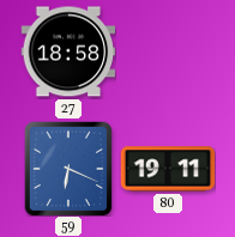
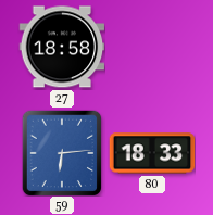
59: 6:19 -> 6:14
80: 19:11 -> 18:33
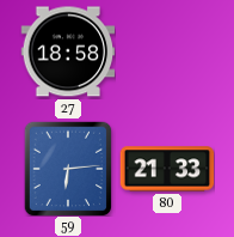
80: 18:33 -> 21:33
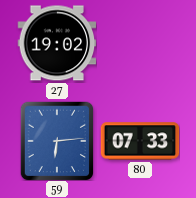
27: 18:58 -> 19:02
80: 21:33 -> 07:33
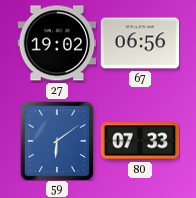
67: none -> 06:56
59: 6:14 -> 6:09
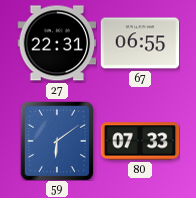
27: 19:02 -> 22:31
67: 06:56 -> 06:55
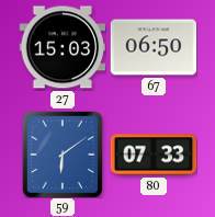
27: 22:31 -> 15:03
67: 06:55 -> 06:50
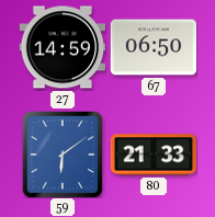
27: 15:03 -> 14:59
80: 07:33 -> 21:33
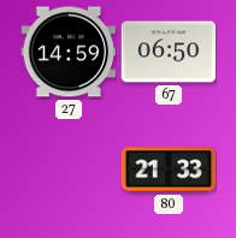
59: 6:09 -> none
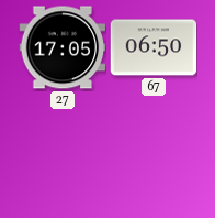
27: 14:59 -> 17:05
80: 21:33 -> none
